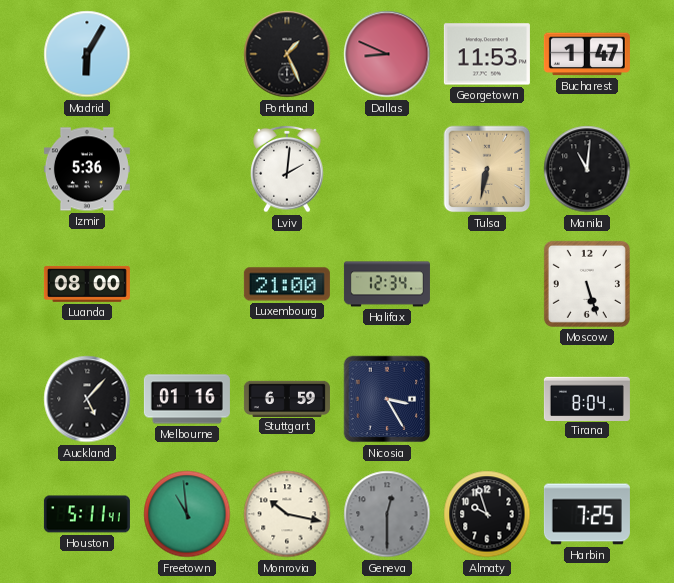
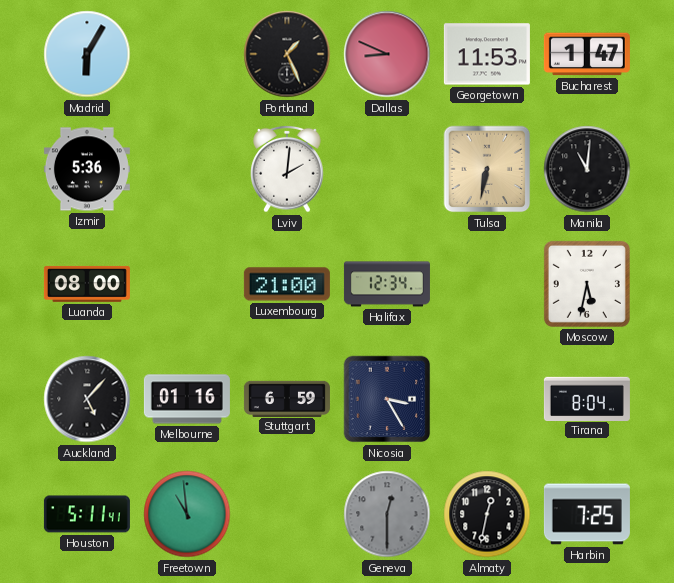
Moscow: 5:27 -> 5:32
Monrovia: 10:17 -> none
Almaty: 9:57 -> 12:32
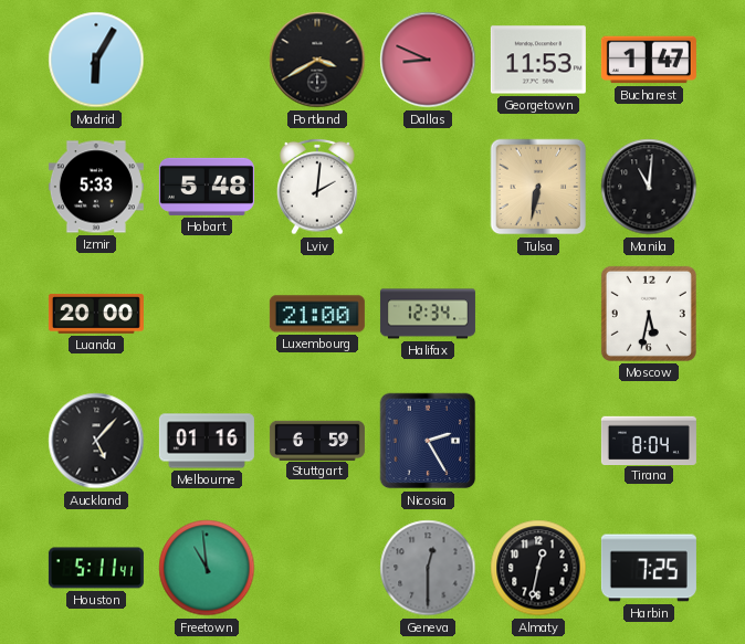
Portland: 1:26 -> 3:40
Izmir: 5:36 -> 5:33
Hobart: none -> 5:48
Luanda: 08:00 -> 20:00
Nicosia: 3:25 -> 2:25
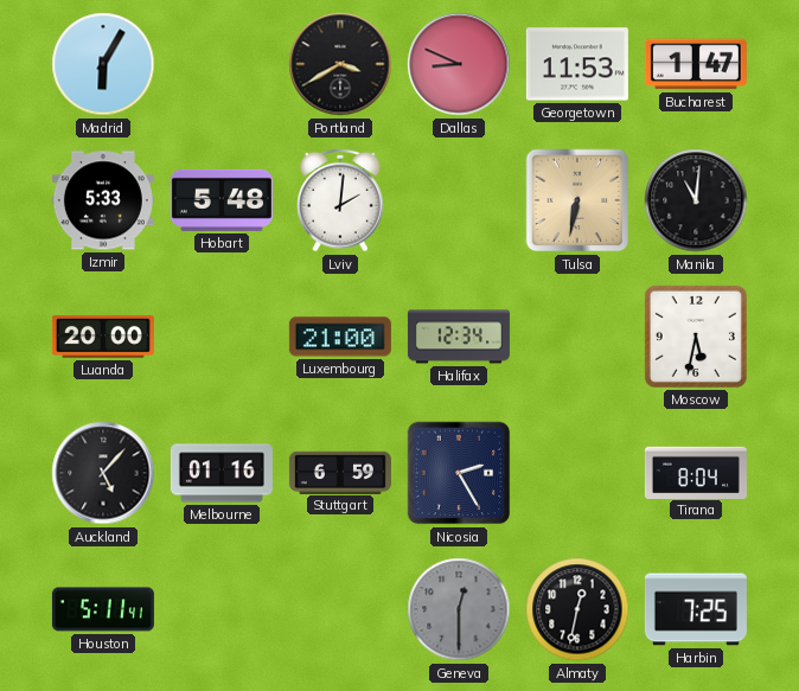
Freetown: 10:59 -> none
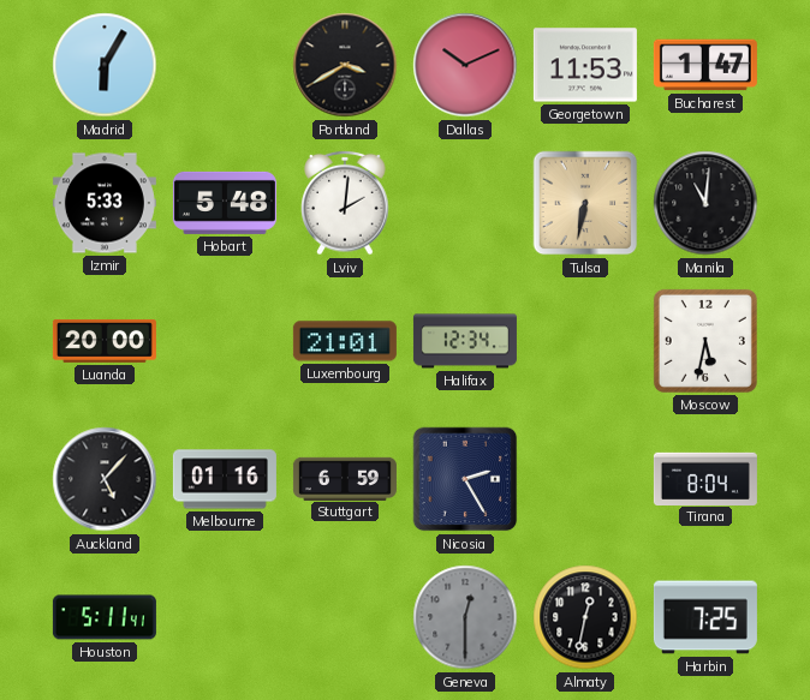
Dallas: 8:49 -> 10:11
Luxembourg: 21:00 -> 21:01
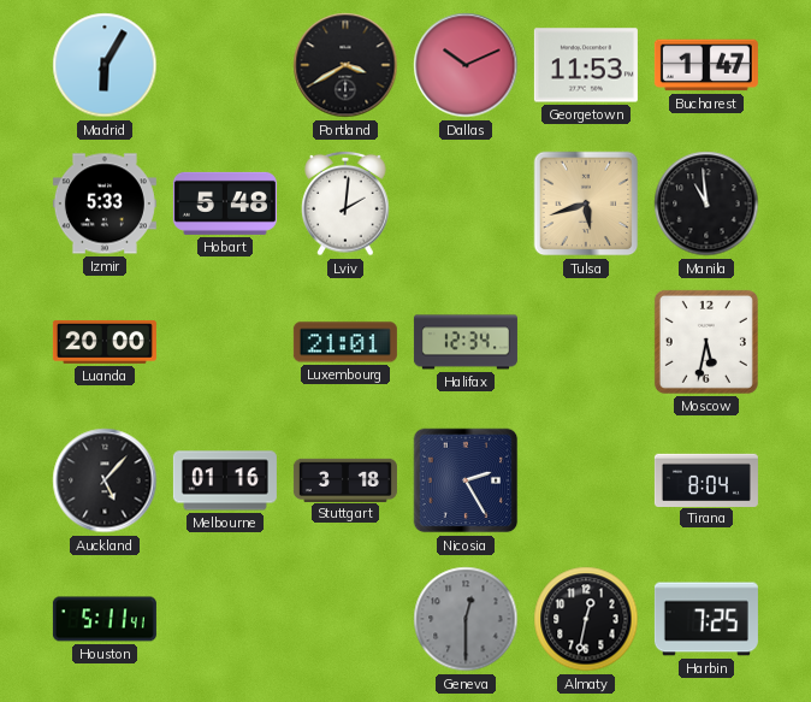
Tulsa: 6:32 -> 5:42
Manila: 11:01 -> 10:59
Stuttgart: 6:59 -> 3:18
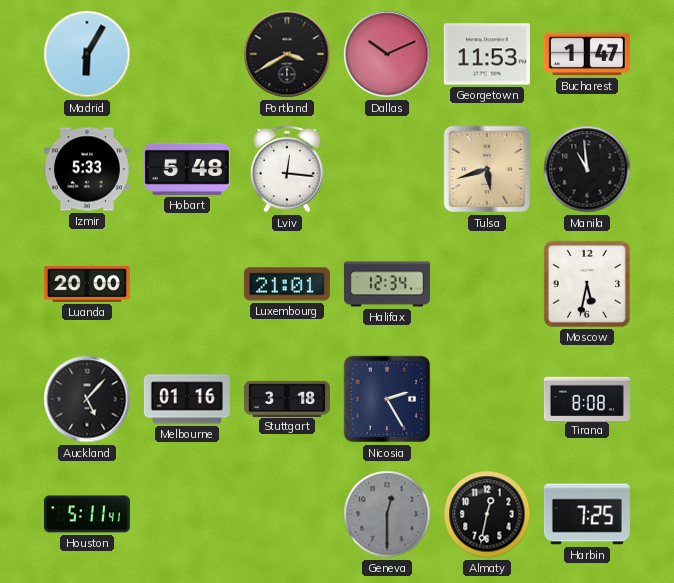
Lviv: 2:01 -> 12:16
Tirana: 8:04 -> 8:08
